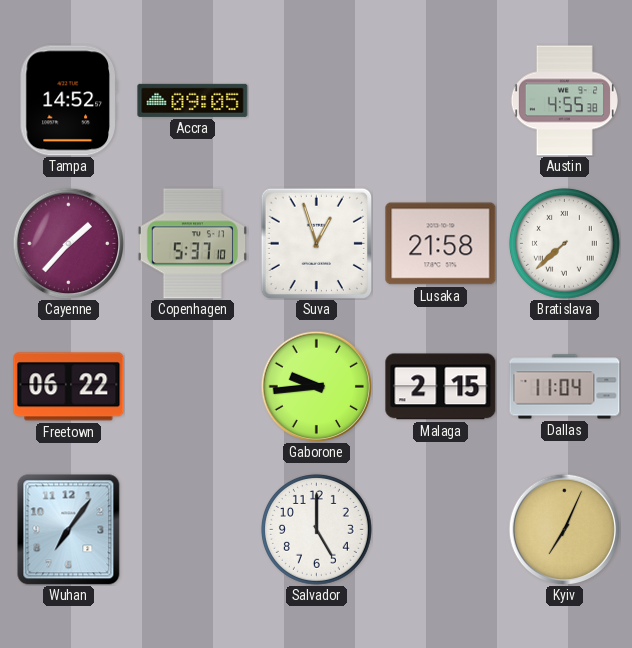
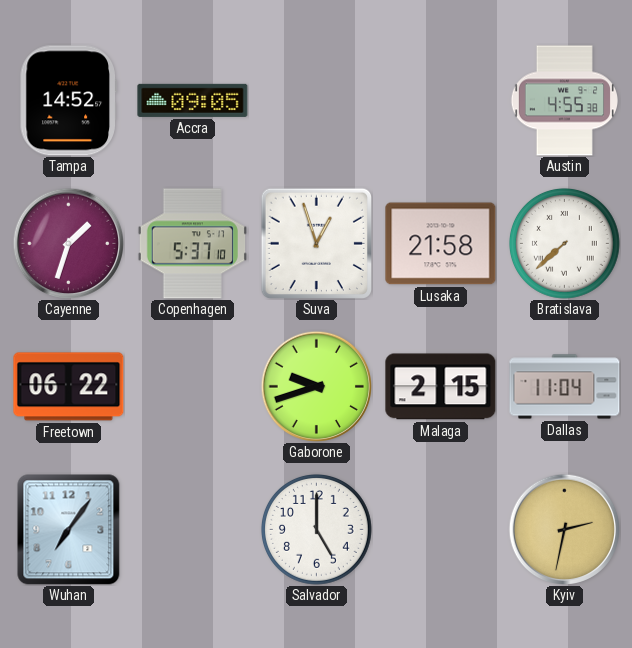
Cayenne: 1:37 -> 1:33
Gaborone: 9:44 -> 9:42
Kyiv: 7:04 -> 2:32
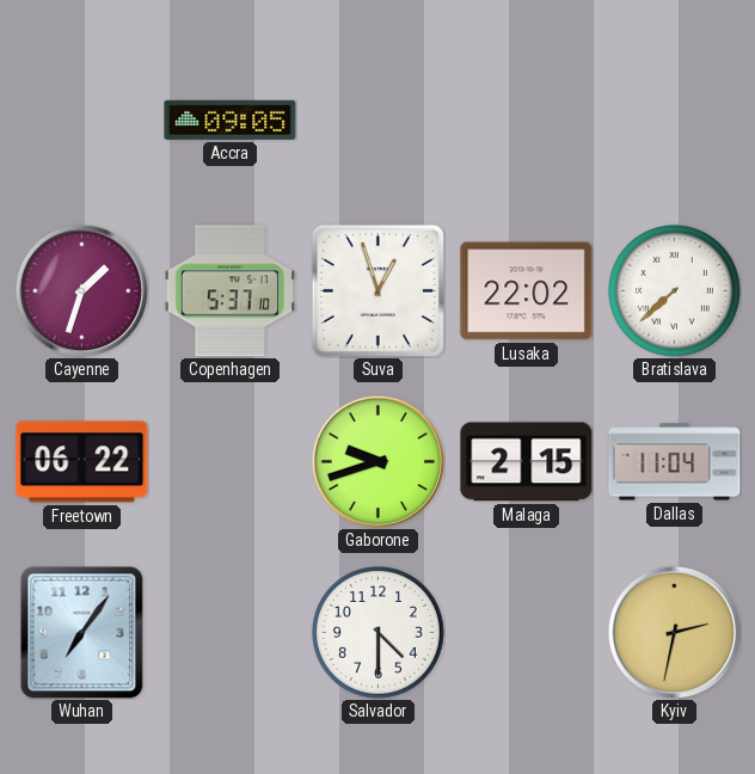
Tampa: 14:52 -> none
Austin: 4:55 -> none
Lusaka: 21:58 -> 22:02
Salvador: 5:00 -> 4:30
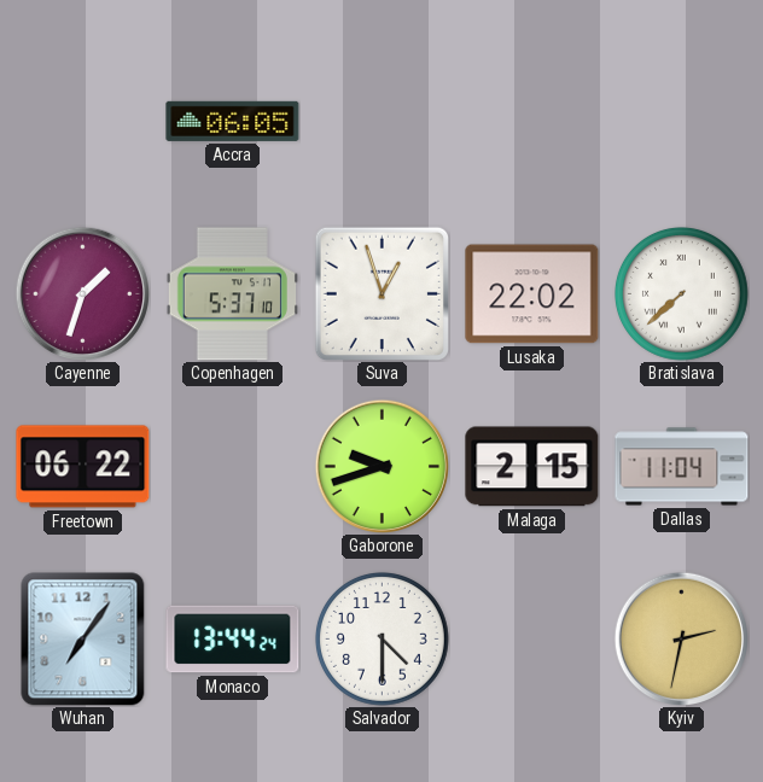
Accra: 09:05 -> 06:05
Monaco: none -> 13:44
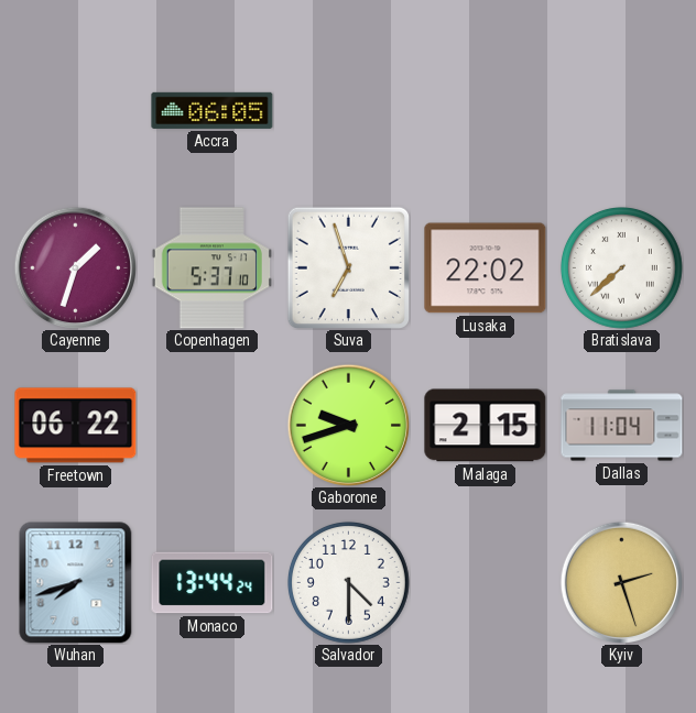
Suva: 12:57 -> 6:57
Wuhan: 7:06 -> 7:42
Kyiv: 2:32 -> 2:27
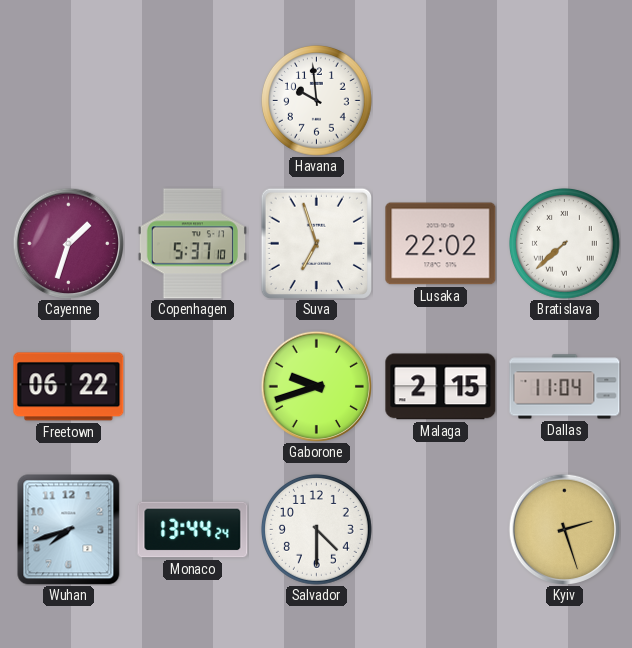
Accra: 06:05 -> none
Havana: none -> 9:59
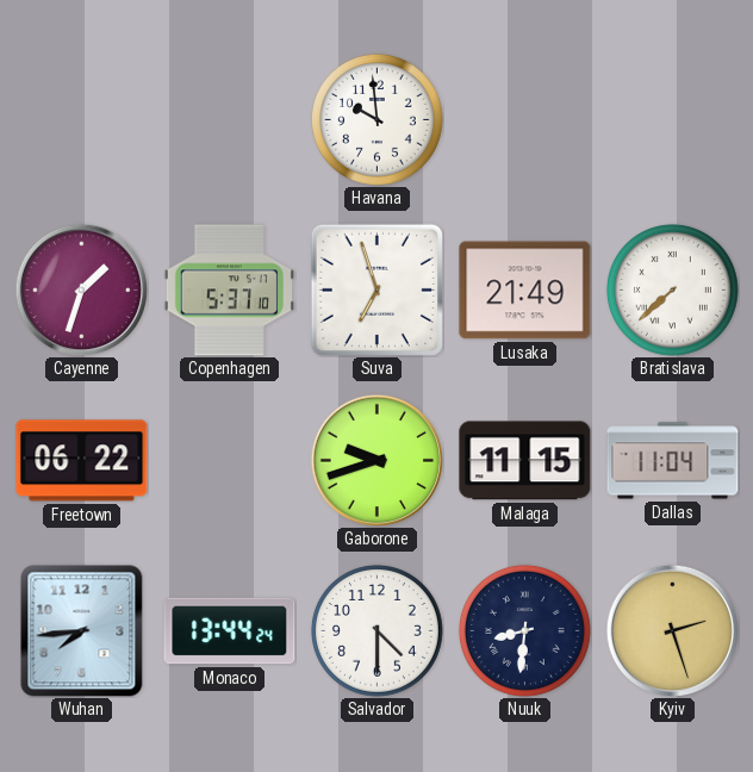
Lusaka: 22:02 -> 21:49
Malaga: 2:15 -> 11:15
Wuhan: 7:42 -> 7:44
Nuuk: none -> 8:31
